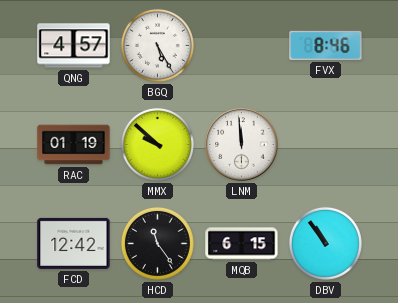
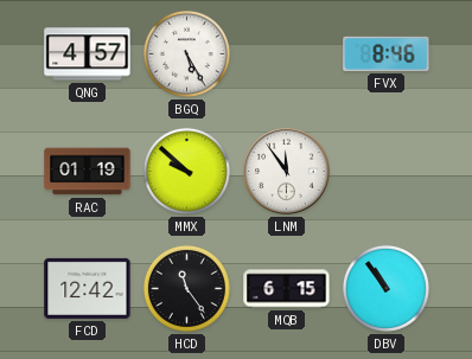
LNM: 11:59 -> 11:54
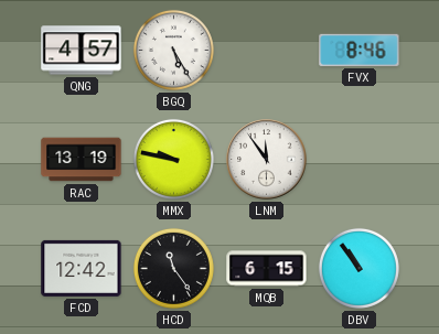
RAC: 01:19 -> 13:19
MMX: 9:52 -> 9:47
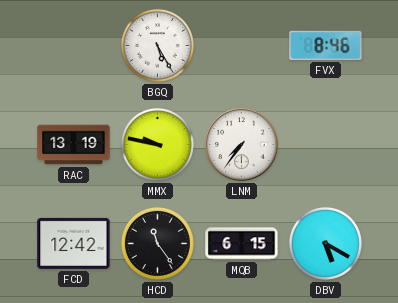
QNG: 4:57 -> none
LNM: 11:54 -> 7:36
DBV: 10:54 -> 5:20
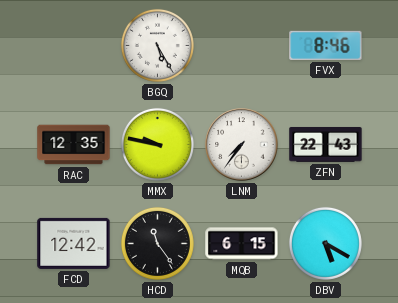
RAC: 13:19 -> 12:35
ZFN: none -> 22:43
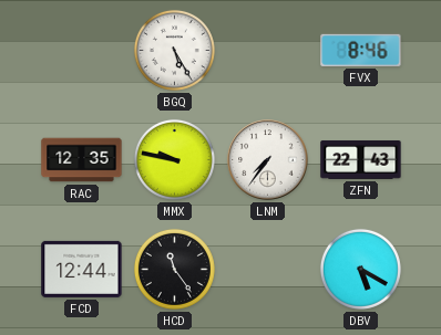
FCD: 12:42 -> 12:44
MQB: 6:15 -> none
